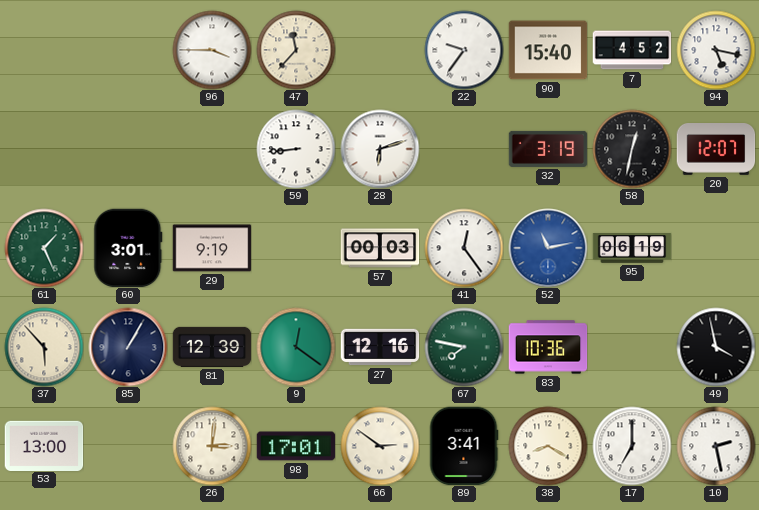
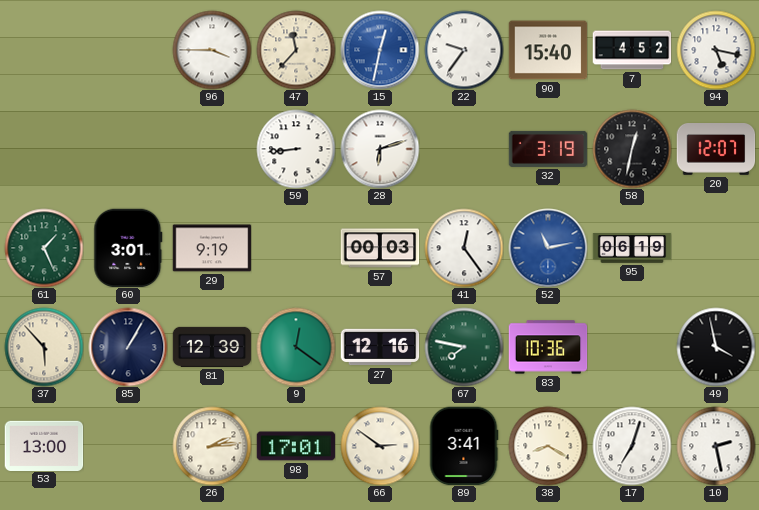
15: none -> 12:32
26: 3:01 -> 2:14
17: 7:00 -> 7:03
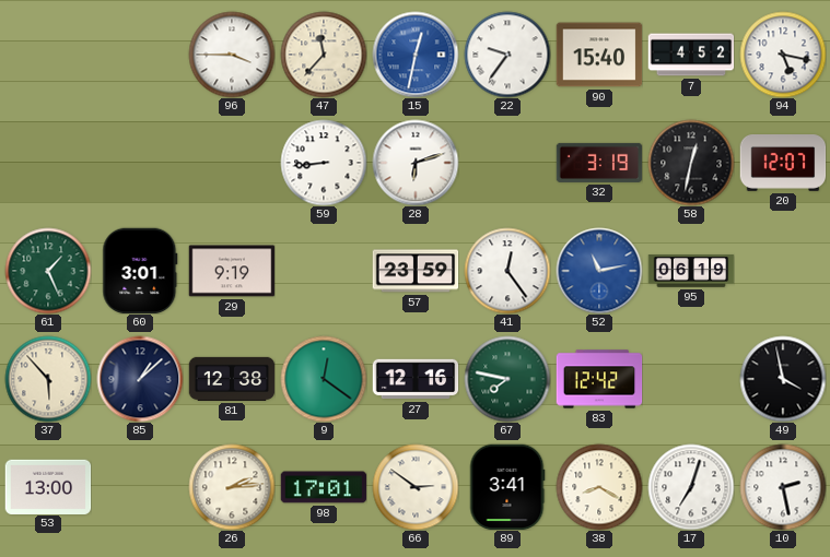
57: 00:03 -> 23:59
85: 1:05 -> 1:08
81: 12:39 -> 12:38
83: 10:36 -> 12:42
